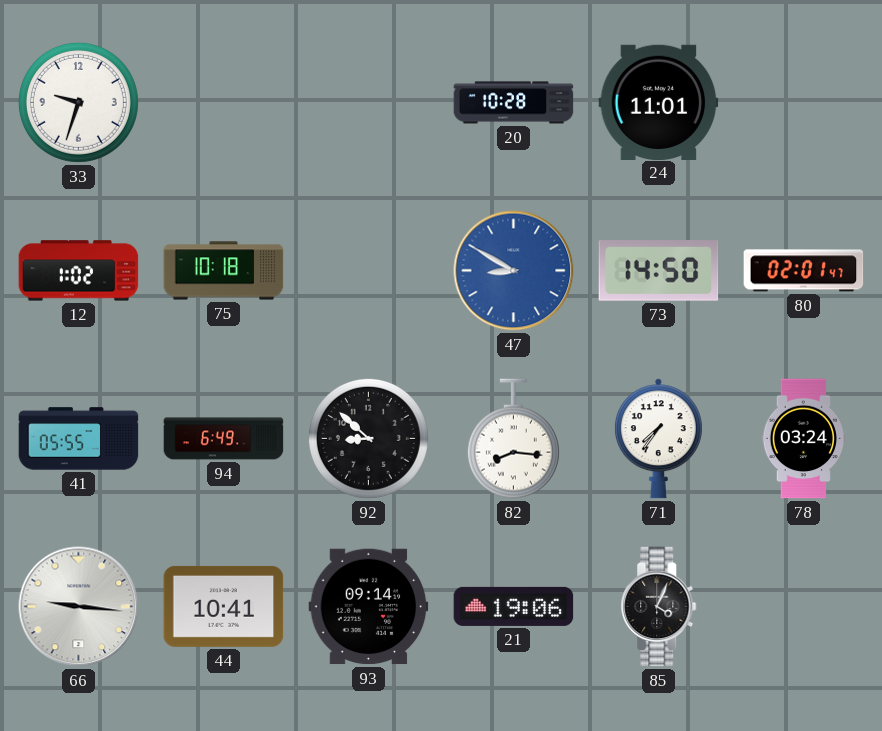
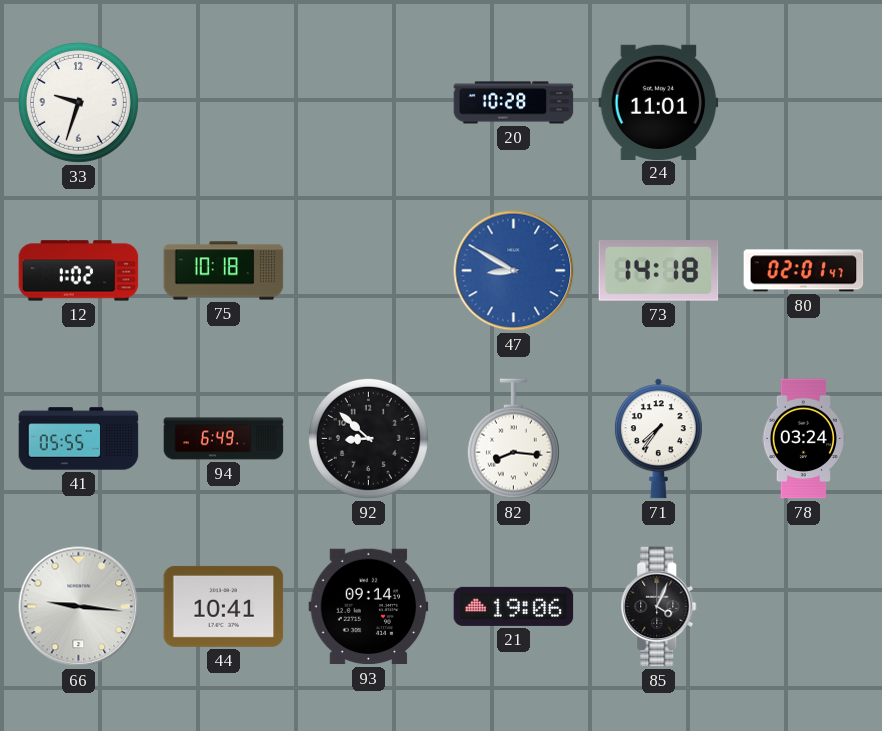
73: 14:50 -> 14:18
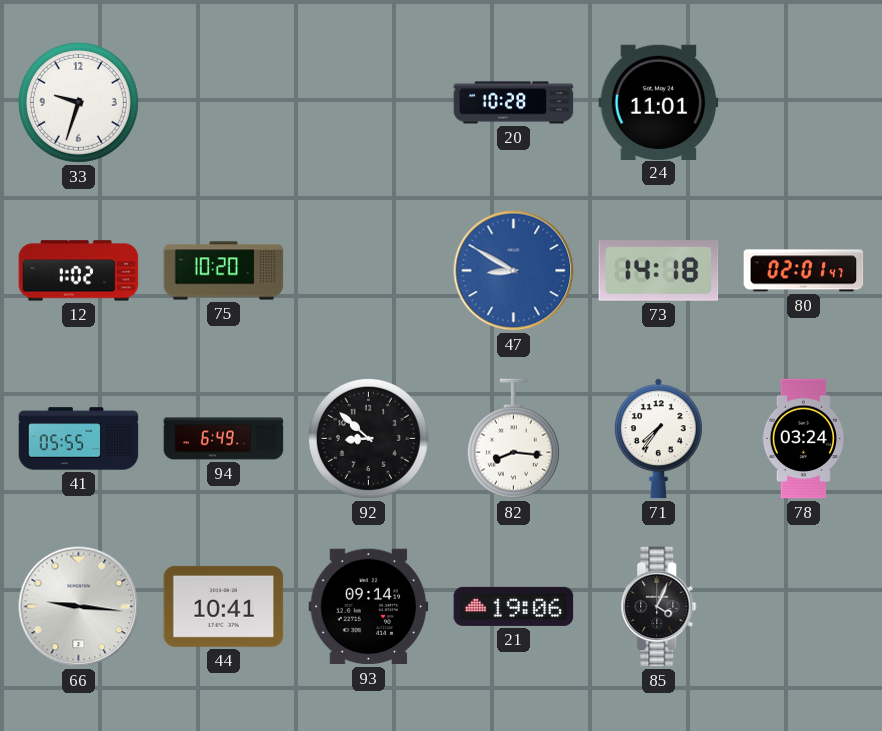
75: 10:18 -> 10:20
